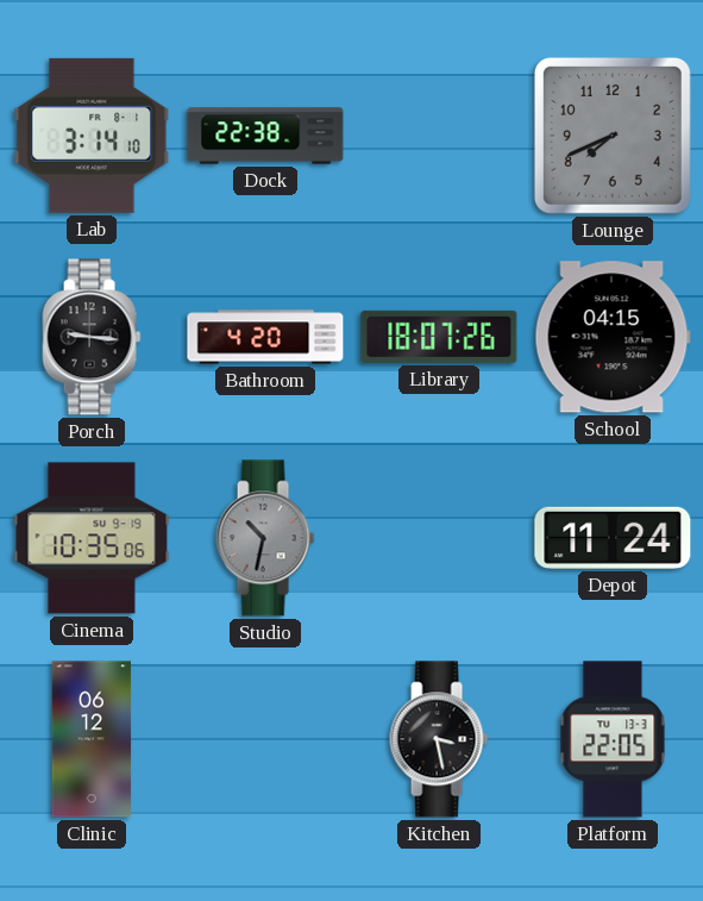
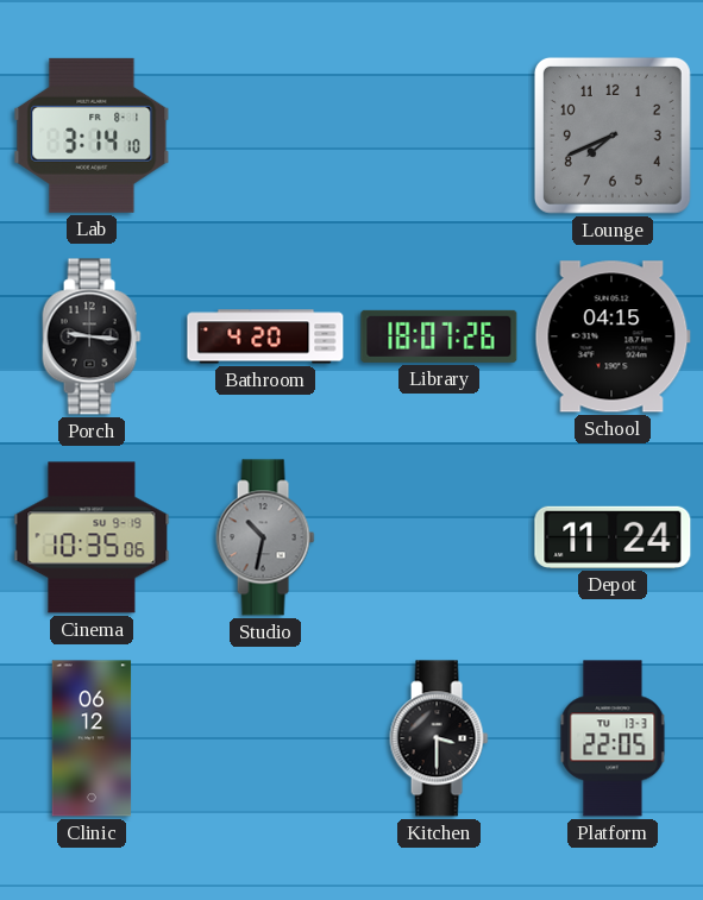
Dock: 22:38 -> none
Kitchen: 3:28 -> 3:30
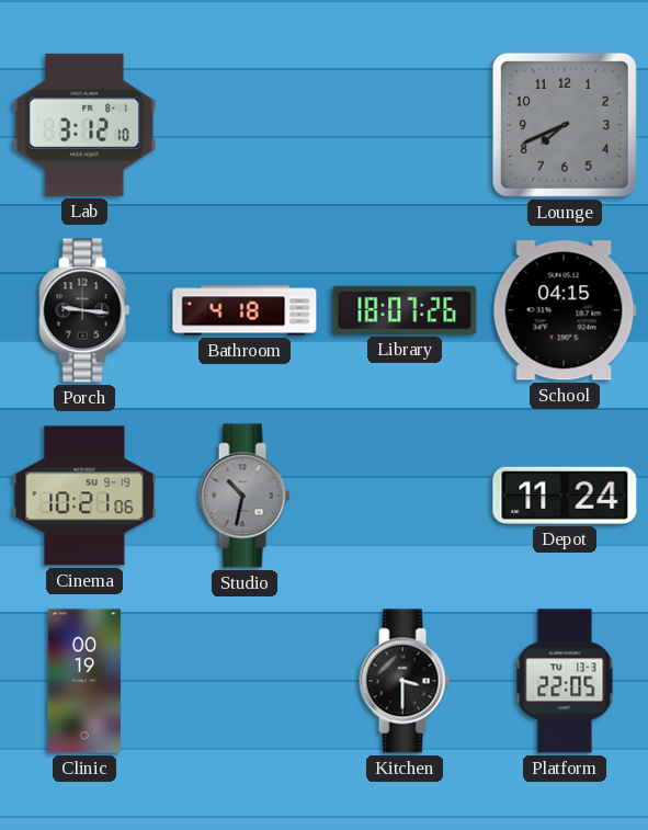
Lab: 3:14 -> 3:12
Bathroom: 4:20 -> 4:18
Cinema: 10:35 -> 10:21
Clinic: 06:12 -> 00:19
